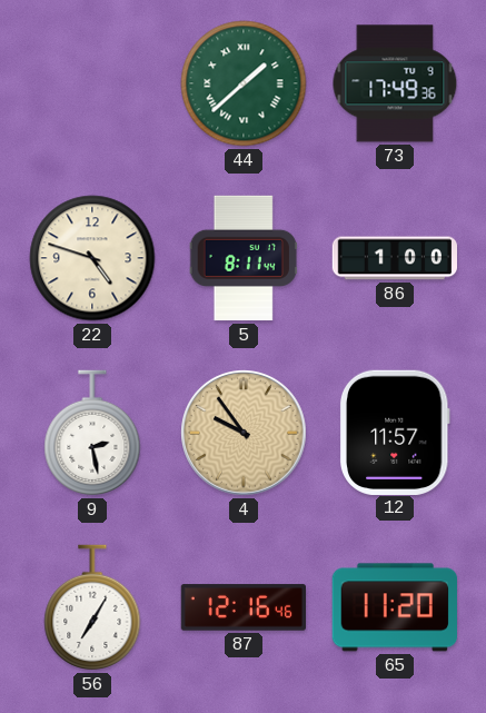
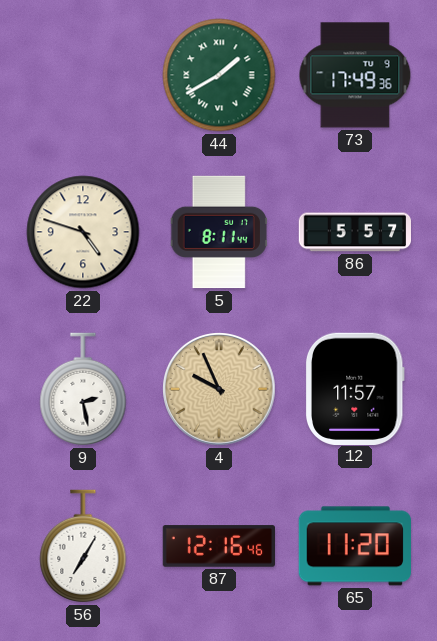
44: 1:38 -> 1:40
86: 1:00 -> 5:57
4: 9:54 -> 9:56
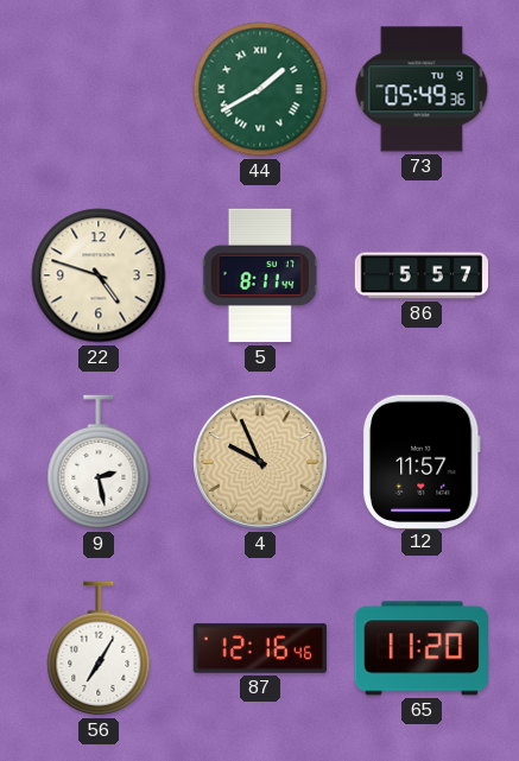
73: 17:49 -> 05:49
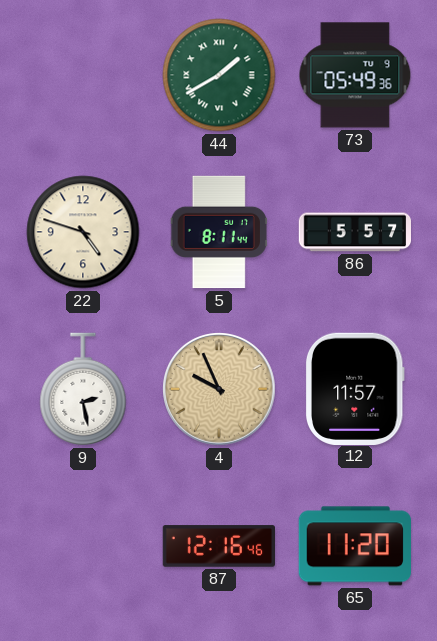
56: 7:05 -> none
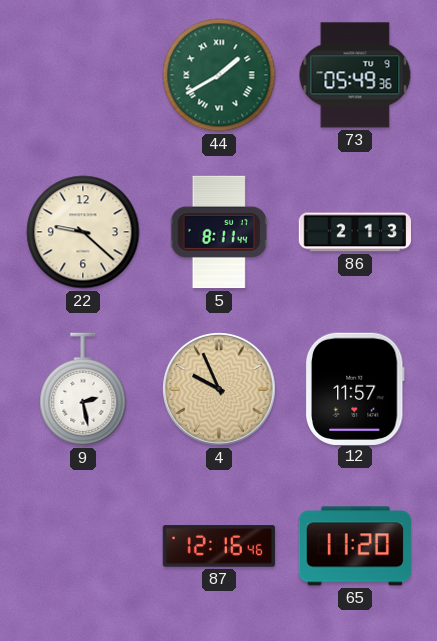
22: 4:48 -> 9:22
86: 5:57 -> 2:13
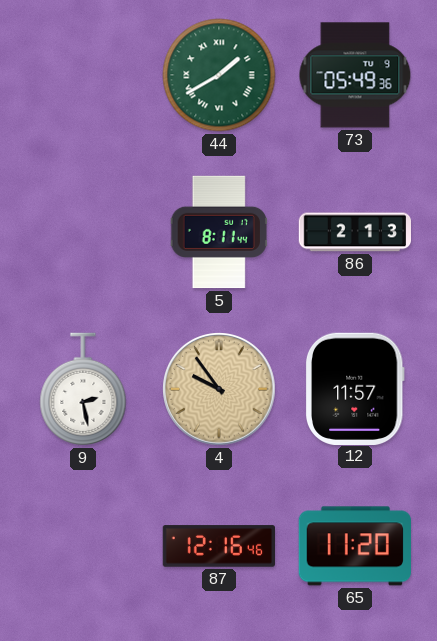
22: 9:22 -> none
4: 9:56 -> 9:54
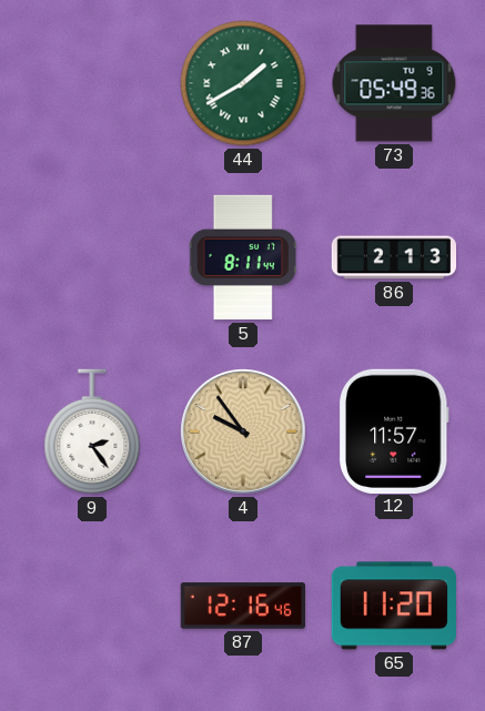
9: 2:28 -> 2:24
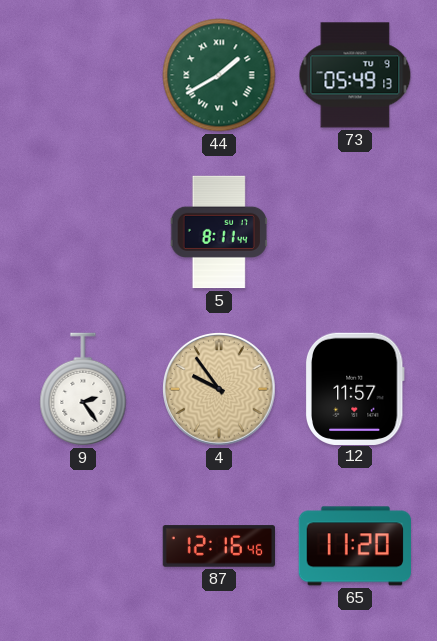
73: 05:49:36 -> 05:49:13
86: 2:13 -> none
